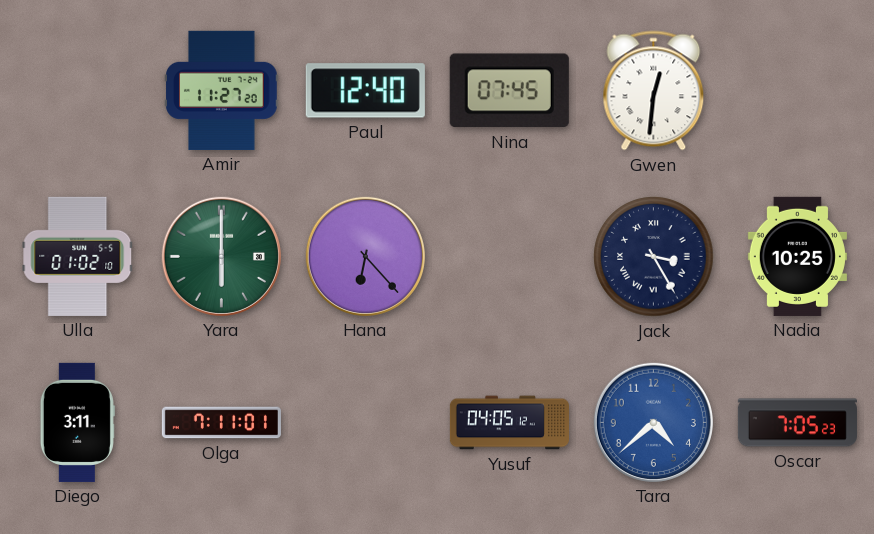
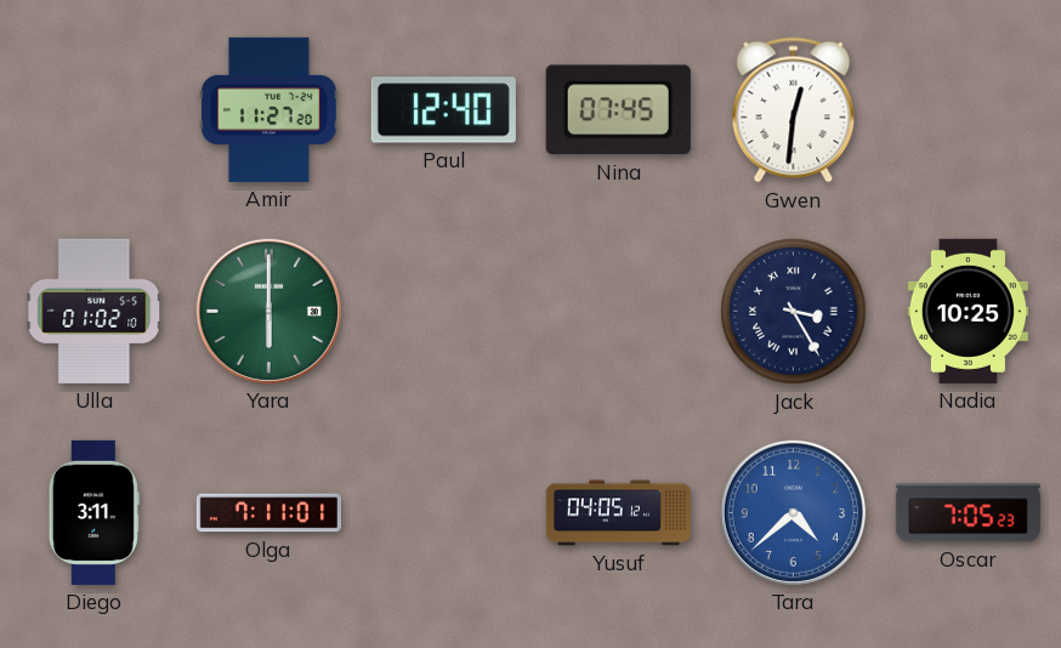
Hana: 6:23 -> none
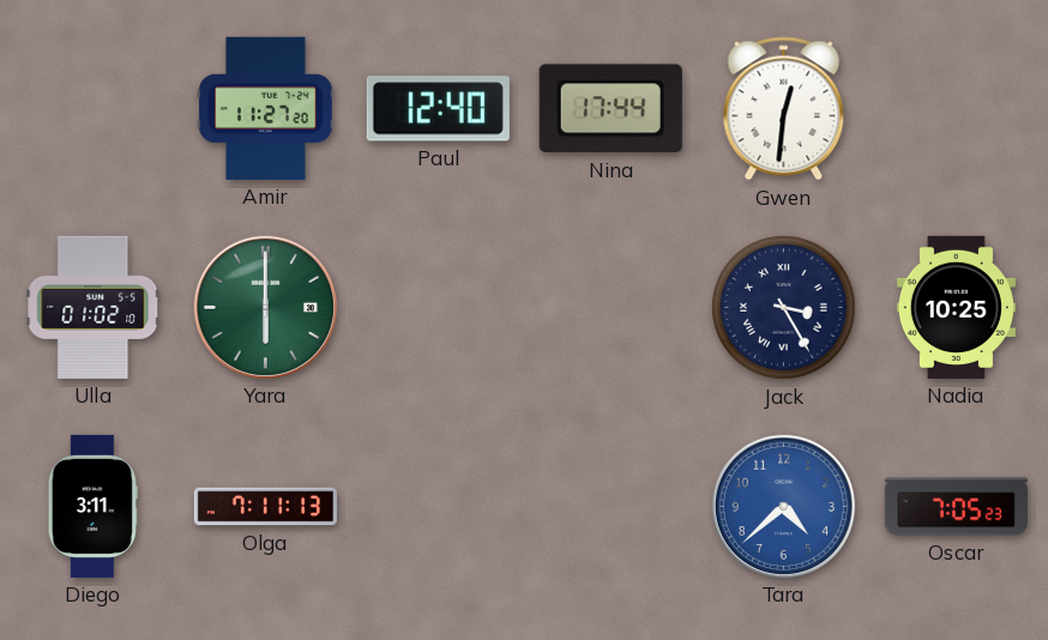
Nina: 07:45 -> 17:44
Olga: 7:11:01 -> 7:11:13
Yusuf: 04:05 -> none
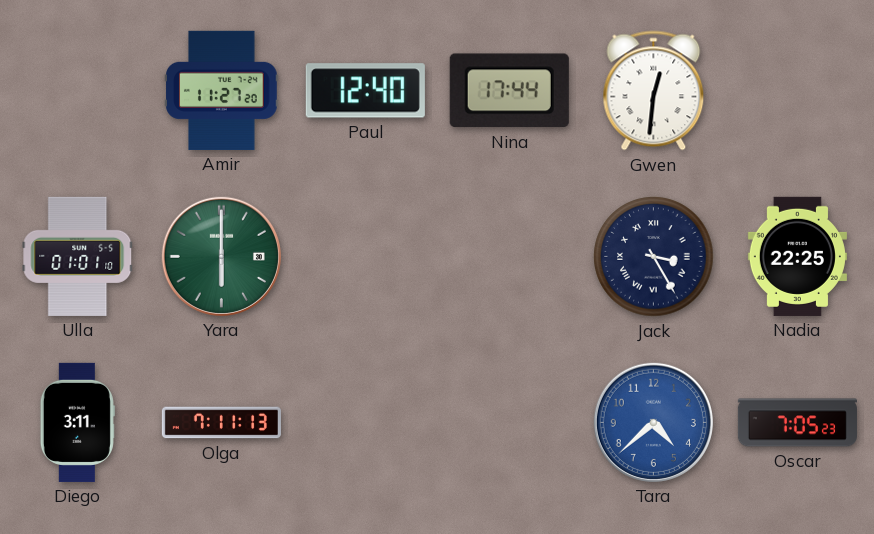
Ulla: 01:02 -> 01:01
Nadia: 10:25 -> 22:25
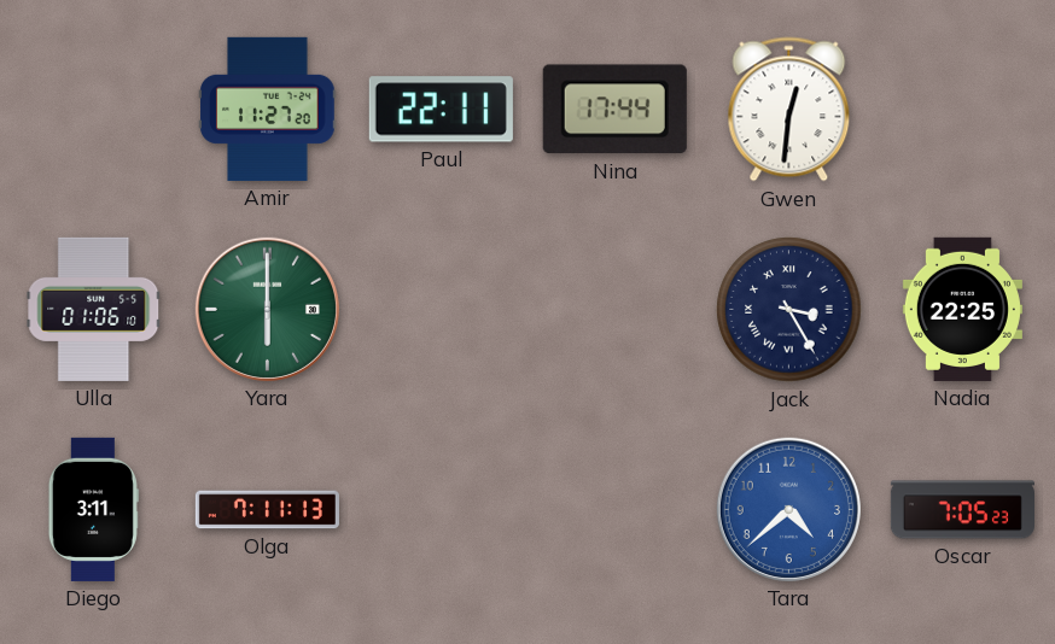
Paul: 12:40 -> 22:11
Ulla: 01:01 -> 01:06
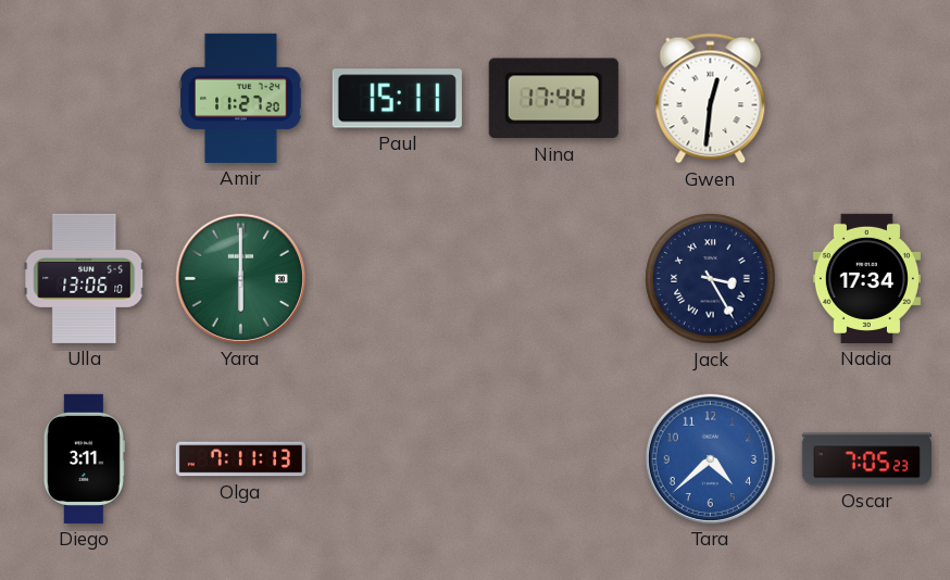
Paul: 22:11 -> 15:11
Ulla: 01:06 -> 13:06
Nadia: 22:25 -> 17:34
